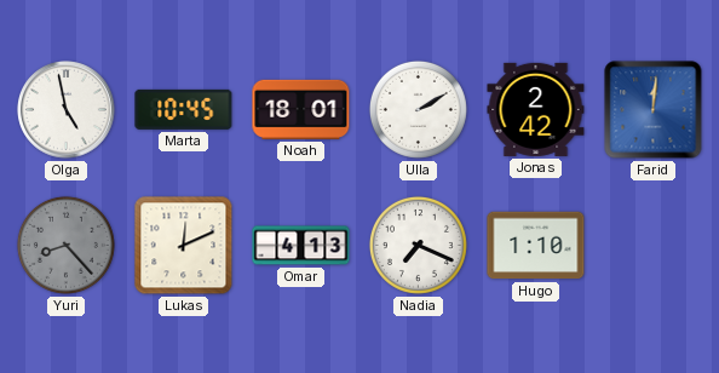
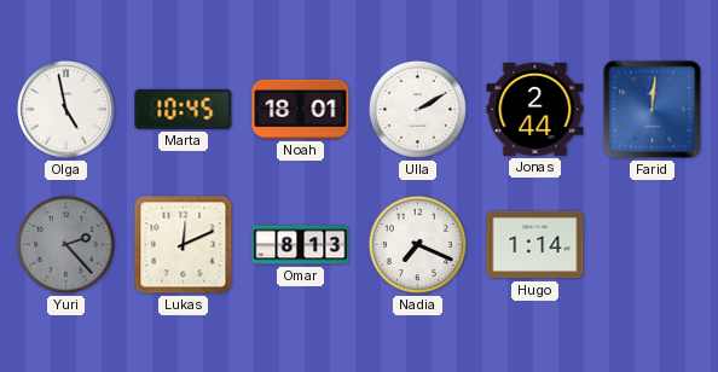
Jonas: 2:42 -> 2:44
Yuri: 8:23 -> 2:23
Omar: 4:13 -> 8:13
Hugo: 1:10 -> 1:14
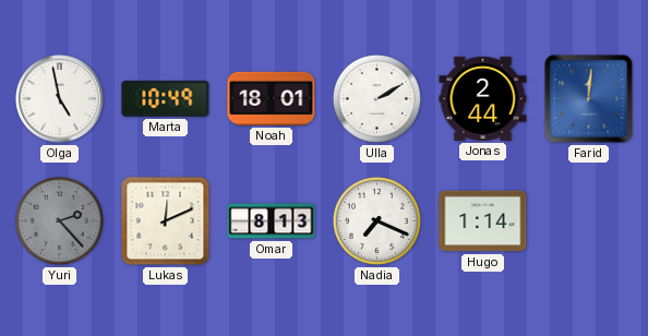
Marta: 10:45 -> 10:49
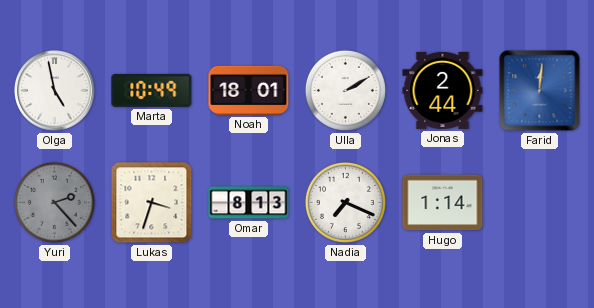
Lukas: 12:11 -> 3:33
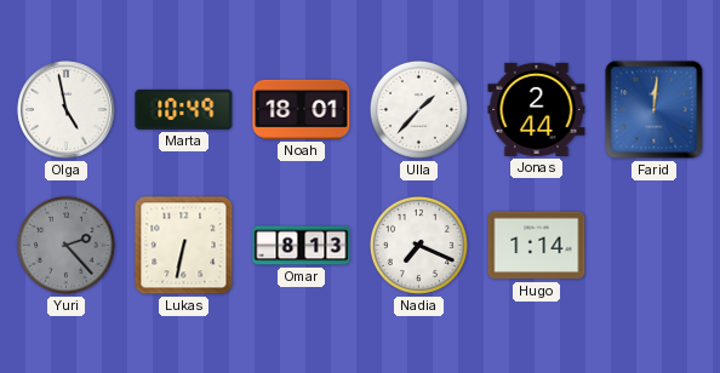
Ulla: 2:10 -> 1:37
Lukas: 3:33 -> 6:32
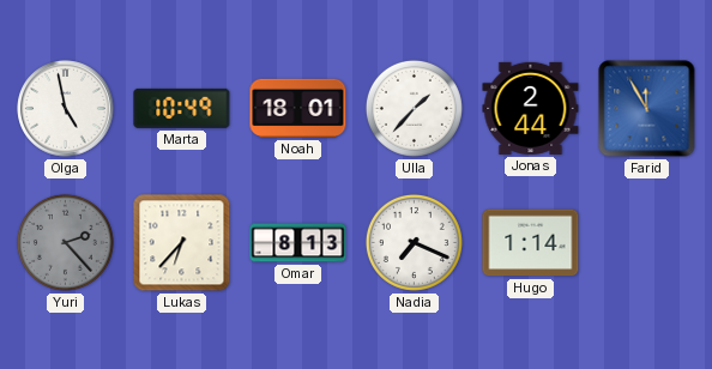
Farid: 12:01 -> 11:55
Lukas: 6:32 -> 6:37
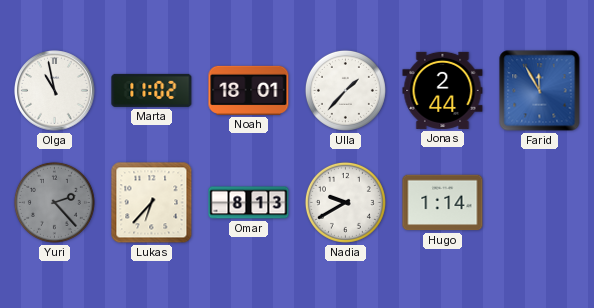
Olga: 4:58 -> 10:58
Marta: 10:49 -> 11:02
Nadia: 7:19 -> 9:40
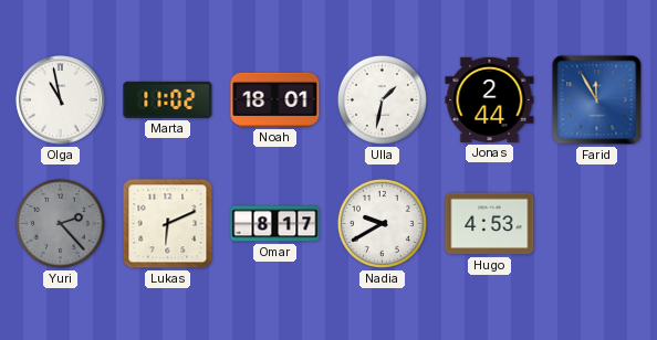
Ulla: 1:37 -> 1:32
Lukas: 6:37 -> 6:11
Omar: 8:13 -> 8:17
Hugo: 1:14 -> 4:53
